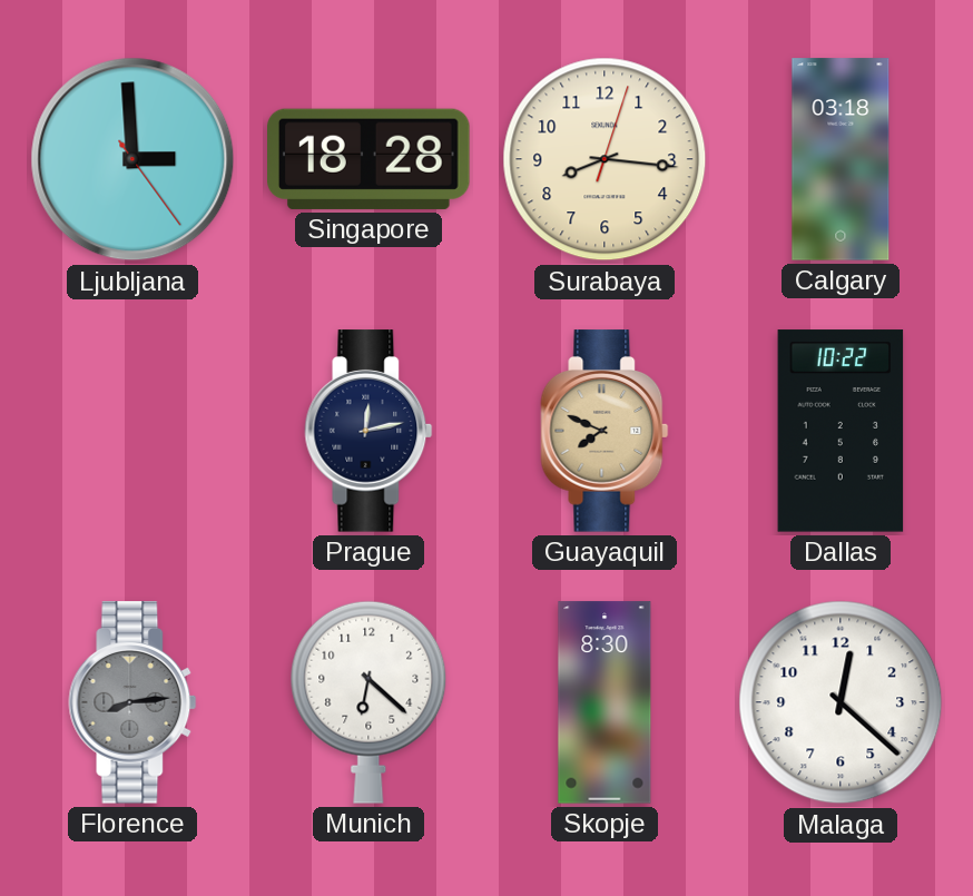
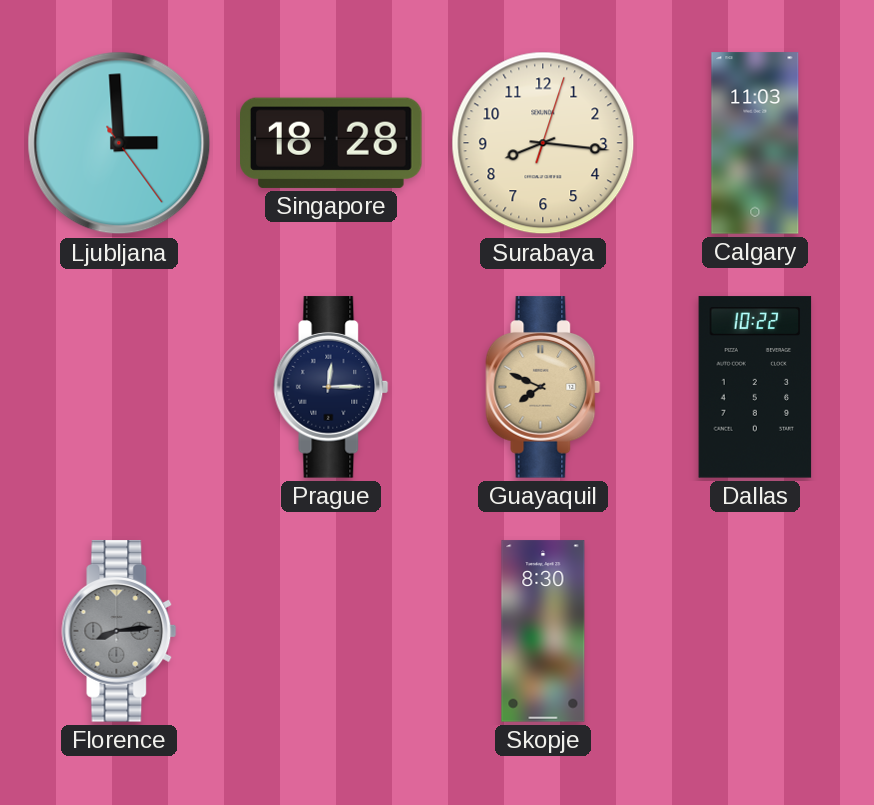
Calgary: 03:18 -> 11:03
Prague: 12:13 -> 12:15
Munich: 6:22 -> none
Malaga: 12:22 -> none
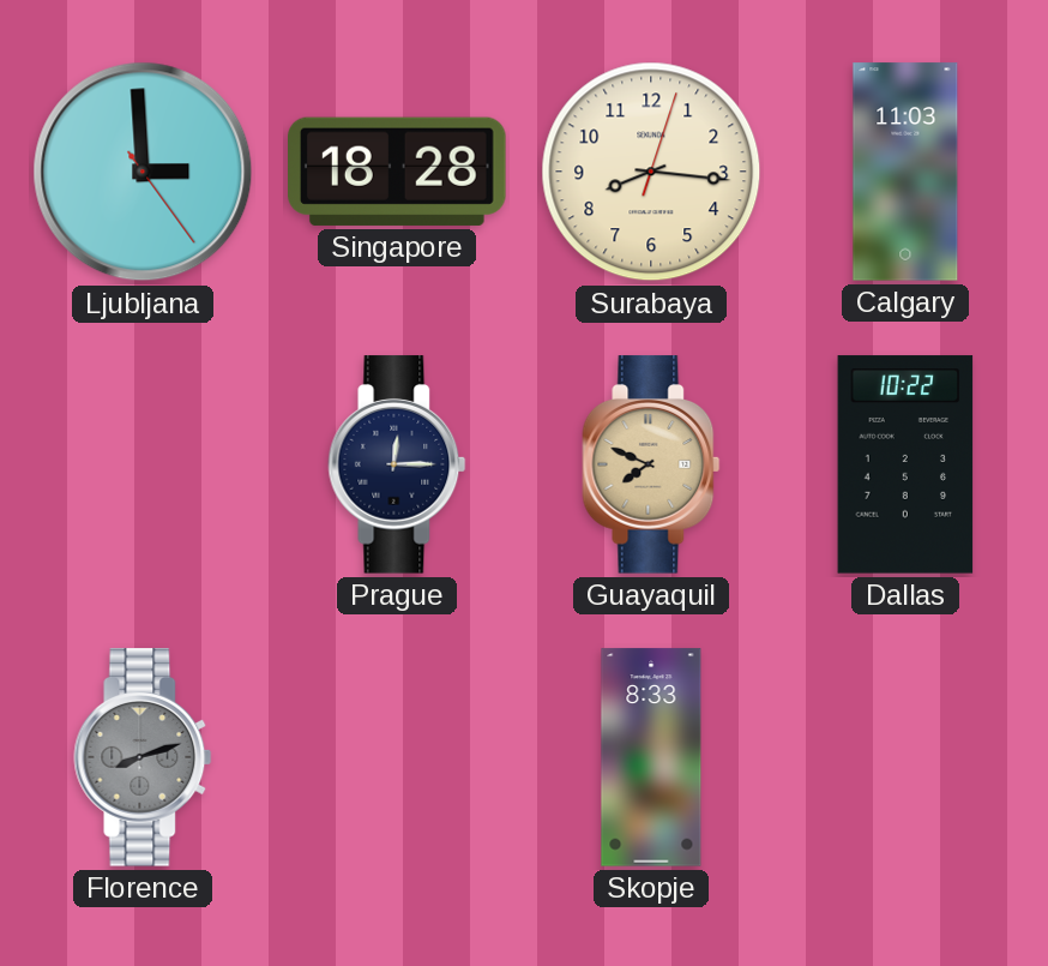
Florence: 8:14 -> 8:12
Skopje: 8:30 -> 8:33
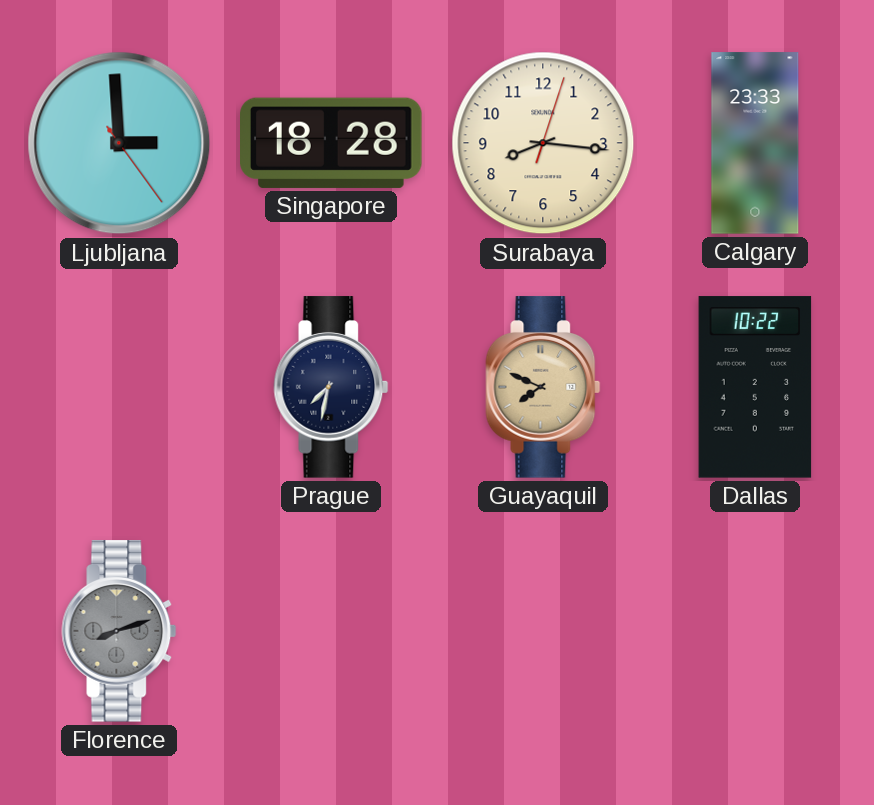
Calgary: 11:03 -> 23:33
Prague: 12:15 -> 7:32
Skopje: 8:33 -> none
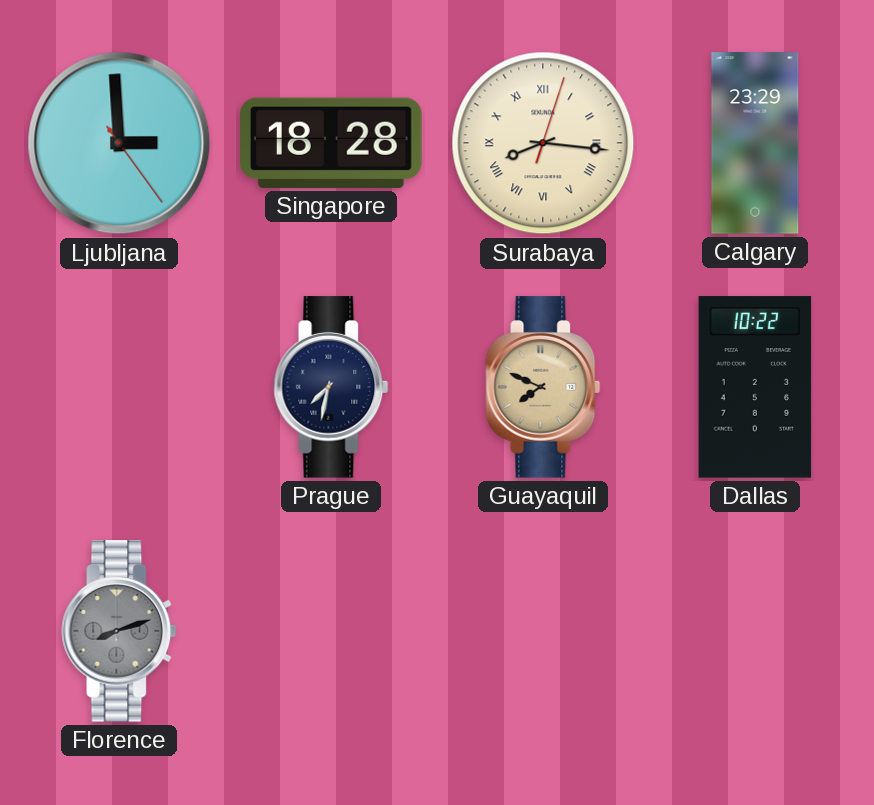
Surabaya numerals: Arabic -> Roman
Calgary: 23:33 -> 23:29
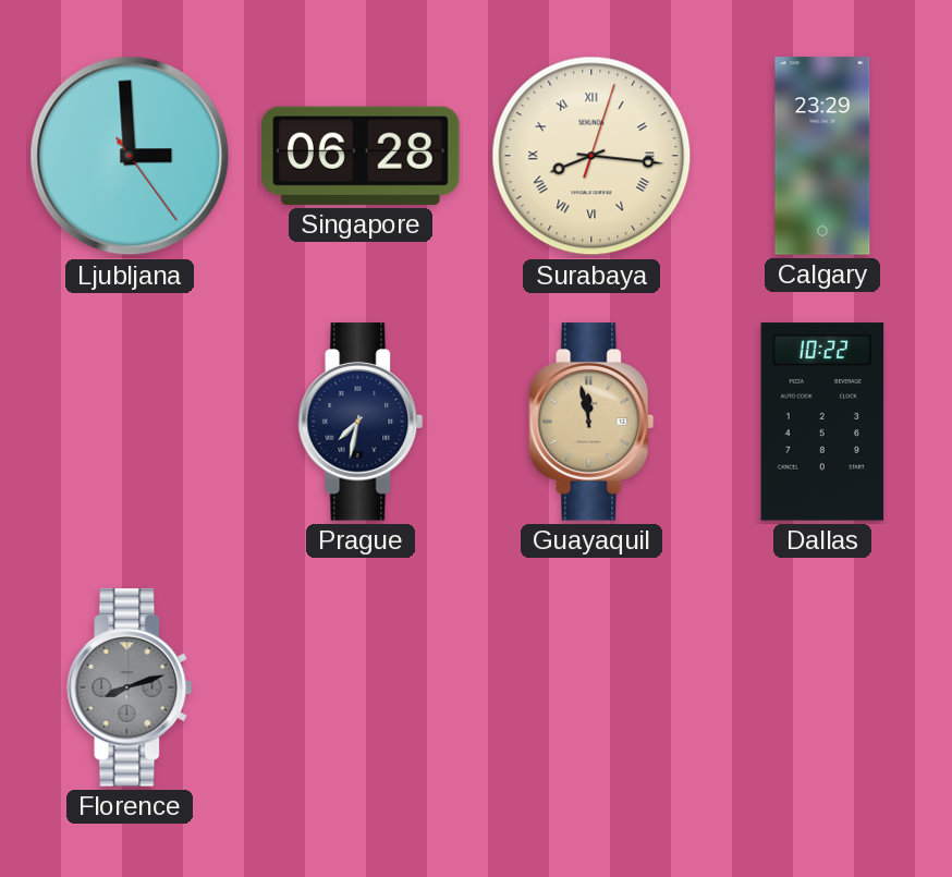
Singapore: 18:28 -> 06:28
Guayaquil: 7:49 -> 11:58
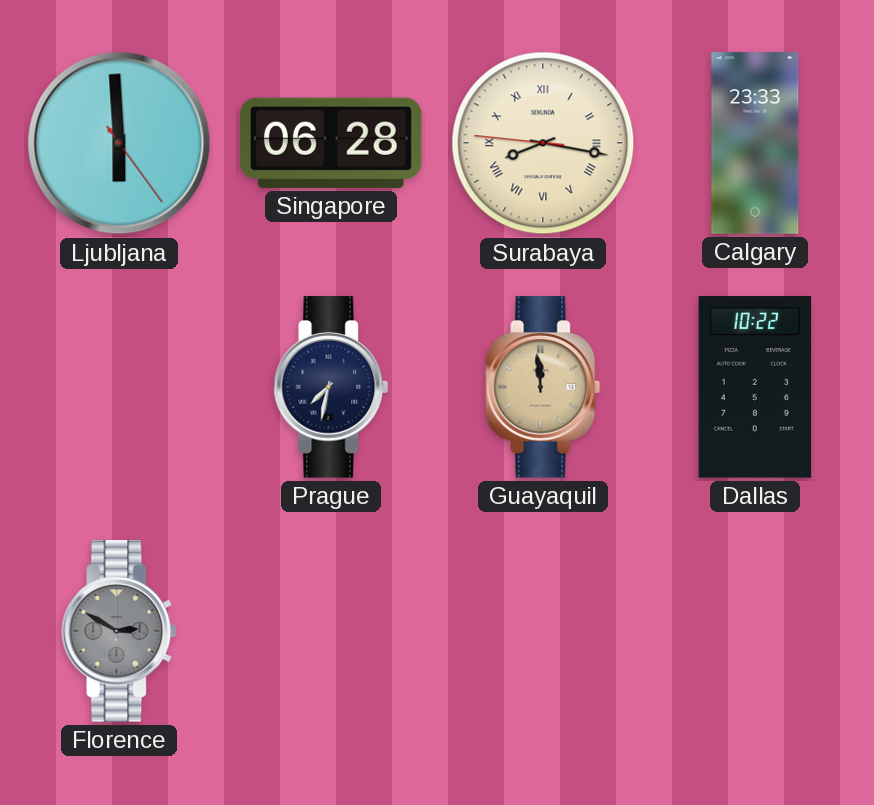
Ljubljana: 2:59 -> 5:59
Surabaya: 8:16:03 -> 8:16:46
Calgary: 23:29 -> 23:33
Guayaquil: 11:58 -> 11:59
Florence: 8:12 -> 2:50
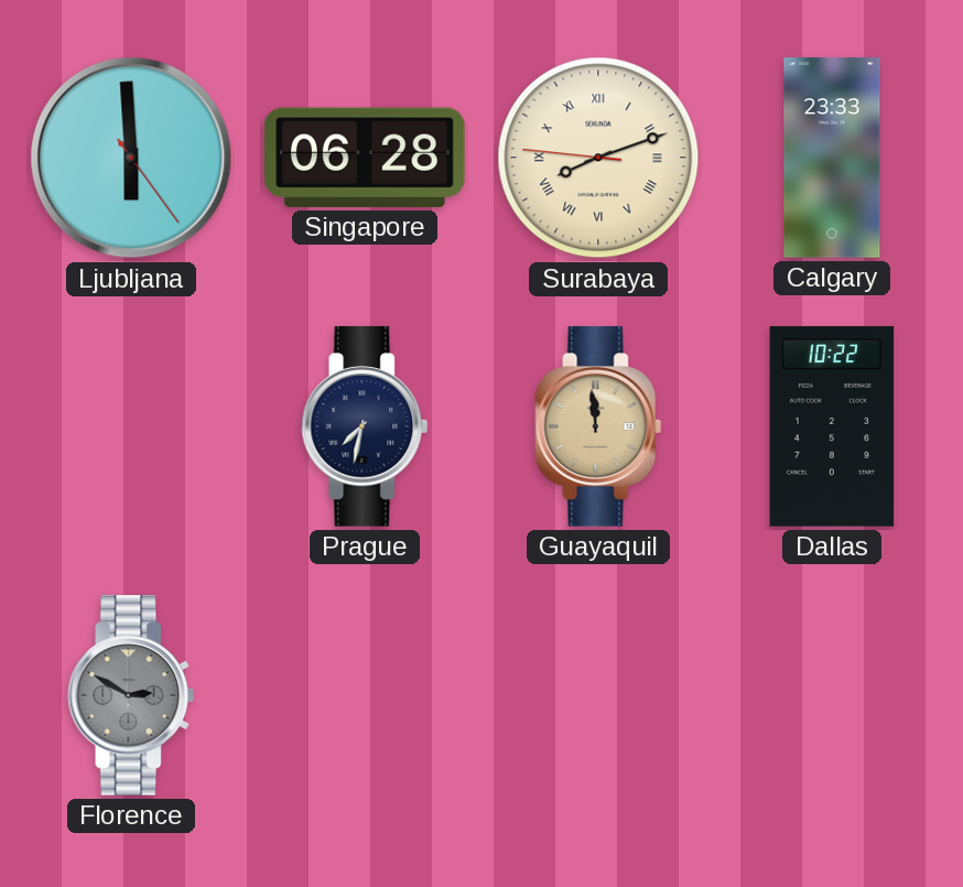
Surabaya: 8:16 -> 8:11
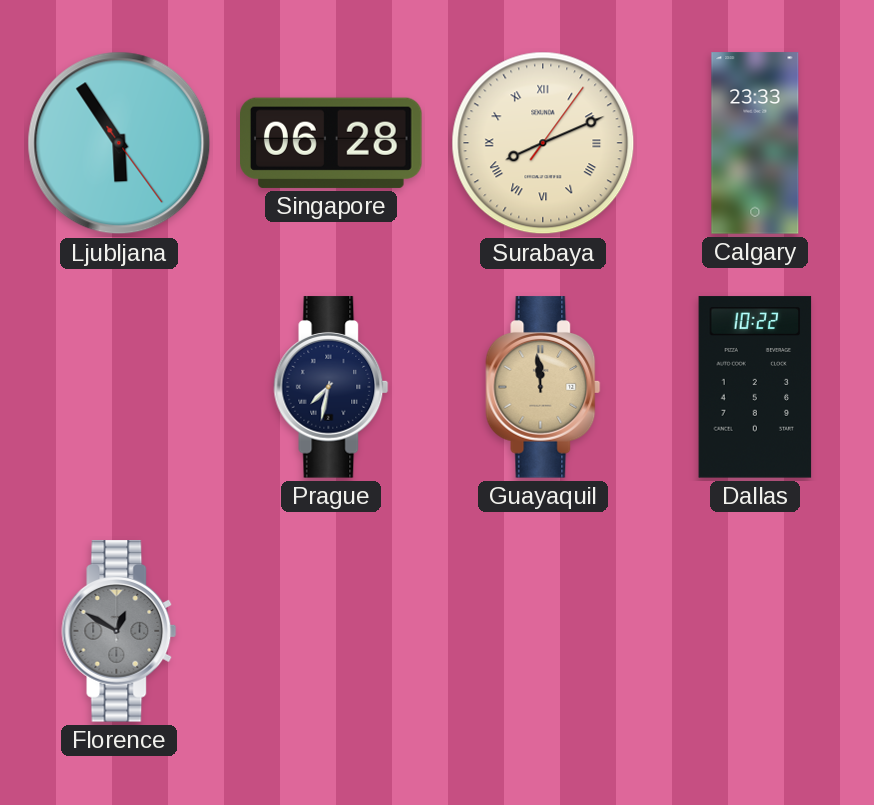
Ljubljana: 5:59 -> 5:54
Surabaya: 8:11:46 -> 8:11:06
Florence: 2:50 -> 12:50
